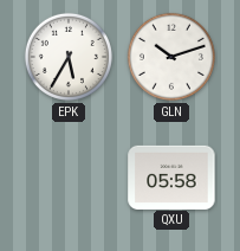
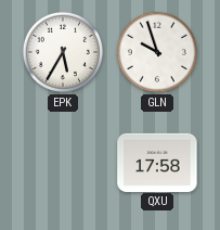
GLN: 10:12 -> 9:57
QXU: 05:58 -> 17:58
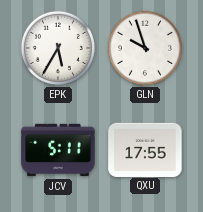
JCV: none -> 5:11
QXU: 17:58 -> 17:55
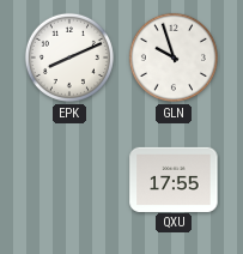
EPK: 5:35 -> 8:11
JCV: 5:11 -> none
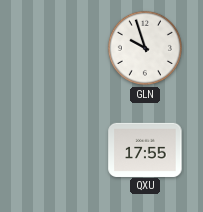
EPK: 8:11 -> none
